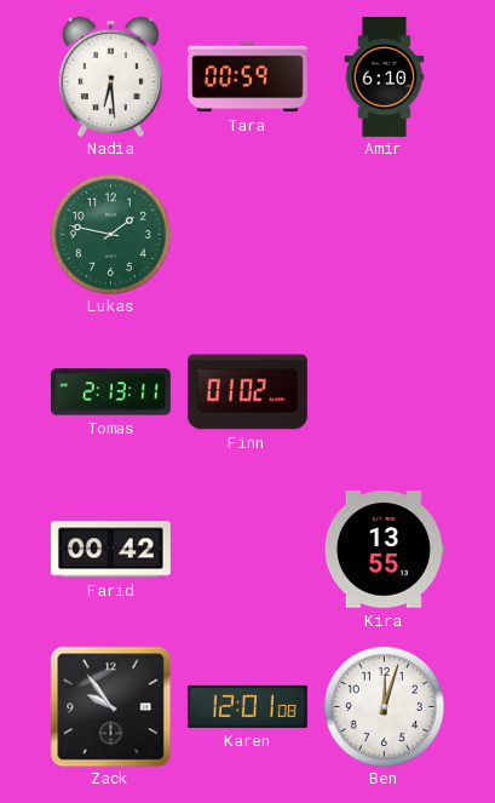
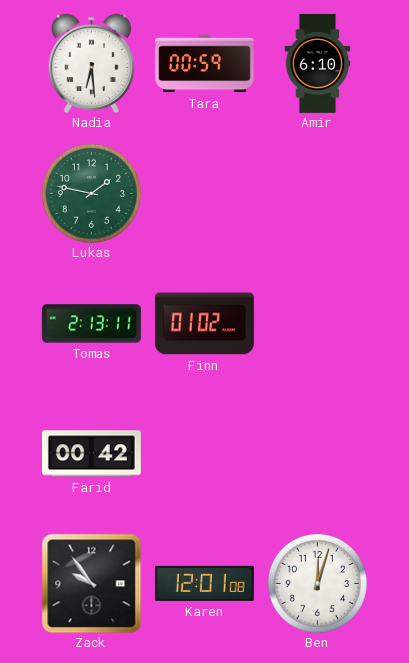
Kira: 13:55 -> none
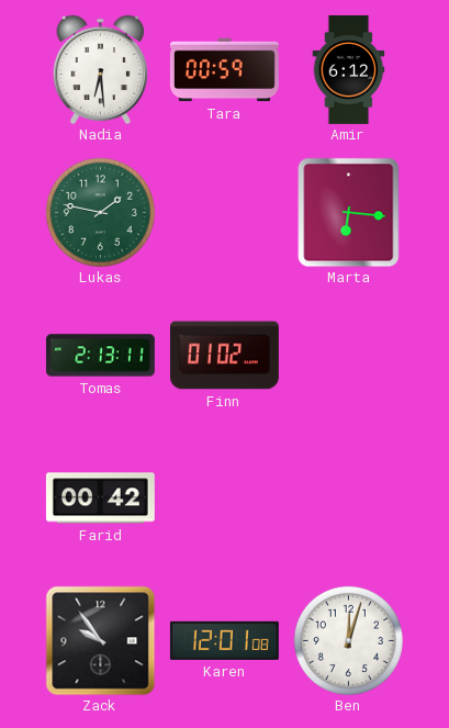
Amir: 6:10 -> 6:12
Marta: none -> 6:16
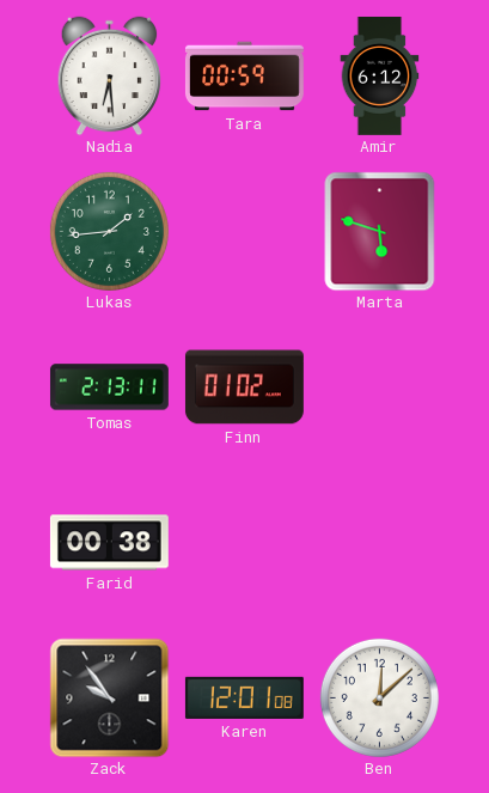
Lukas: 1:47 -> 1:44
Marta: 6:16 -> 5:48
Farid: 00:42 -> 00:38
Ben: 12:03 -> 12:08
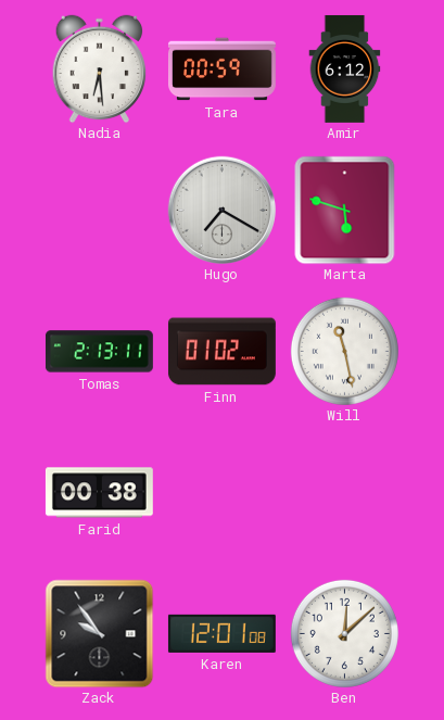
Lukas: 1:44 -> none
Hugo: none -> 7:20
Will: none -> 11:28
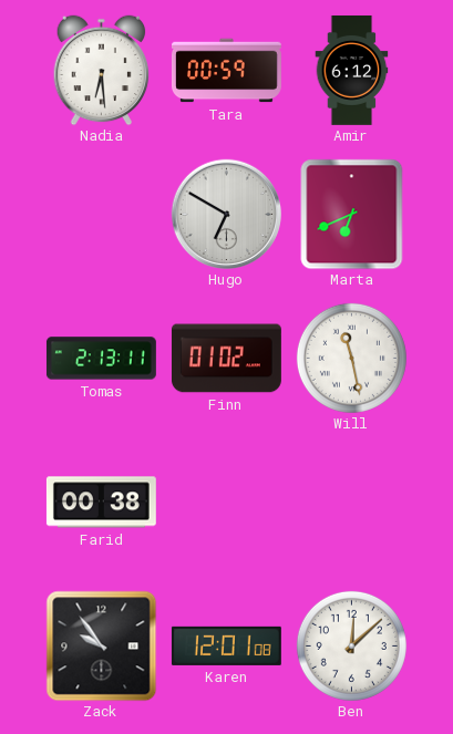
Hugo: 7:20 -> 6:50
Marta: 5:48 -> 6:41
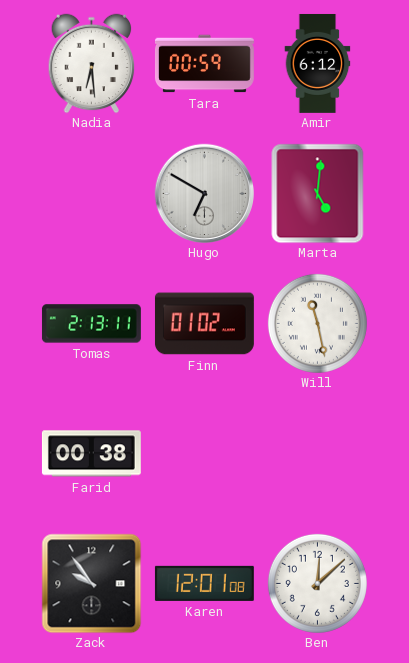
Marta: 6:41 -> 5:01
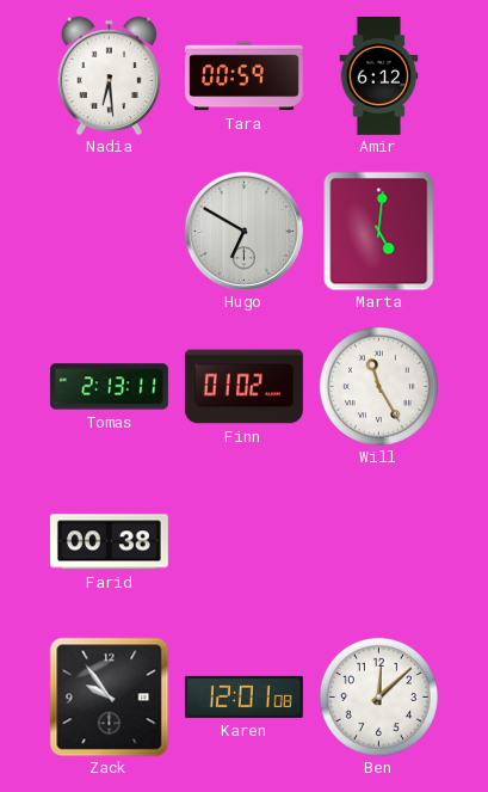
Will: 11:28 -> 11:25
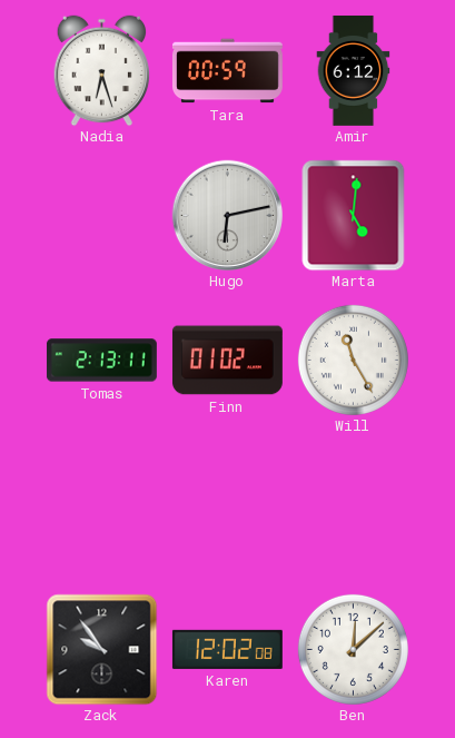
Nadia: 6:29 -> 6:27
Hugo: 6:50 -> 6:13
Farid: 00:38 -> none
Karen: 12:01 -> 12:02
